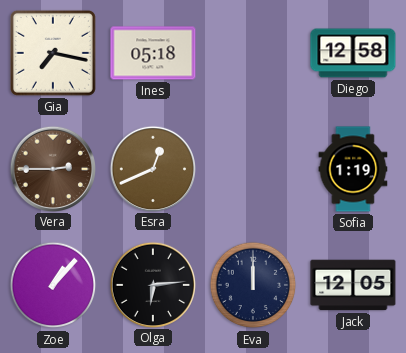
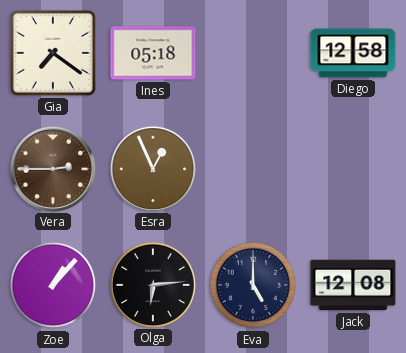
Gia: 7:17 -> 7:21
Esra: 12:41 -> 12:56
Sofia: 1:19 -> none
Eva: 12:00 -> 5:00
Jack: 12:05 -> 12:08
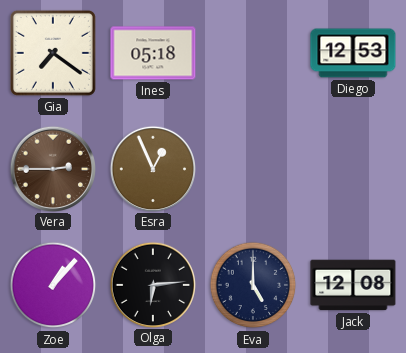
Diego: 12:58 -> 12:53
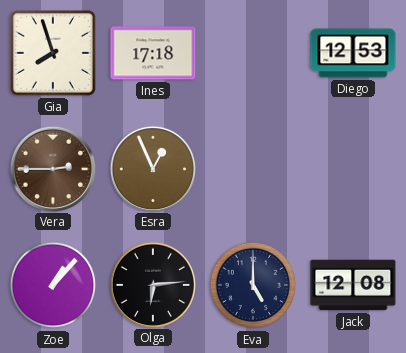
Gia: 7:21 -> 7:57
Ines: 05:18 -> 17:18
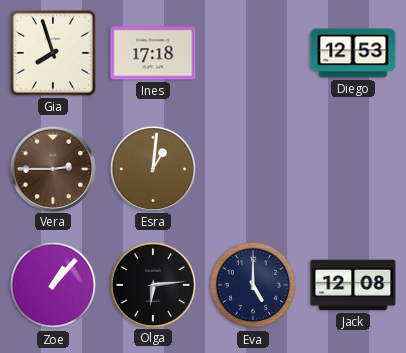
Esra: 12:56 -> 1:01
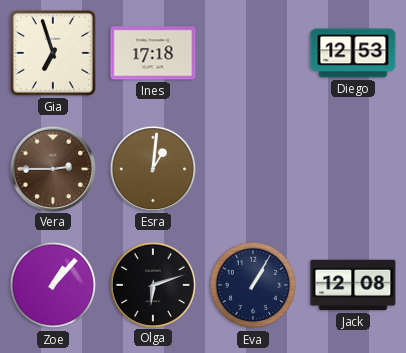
Gia: 7:57 -> 6:57
Olga: 6:14 -> 6:12
Eva: 5:00 -> 1:05
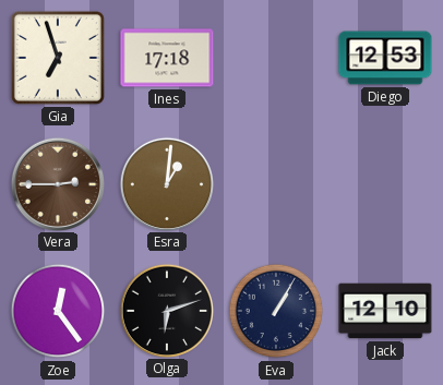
Zoe: 1:07 -> 12:24
Jack: 12:08 -> 12:10
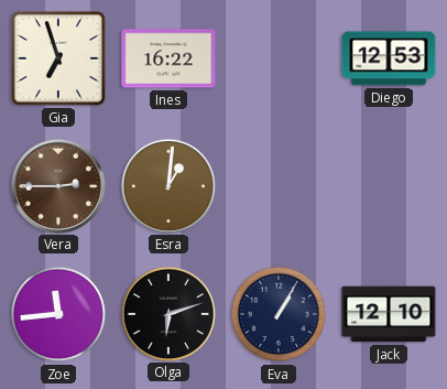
Ines: 17:18 -> 16:22
Zoe: 12:24 -> 11:44
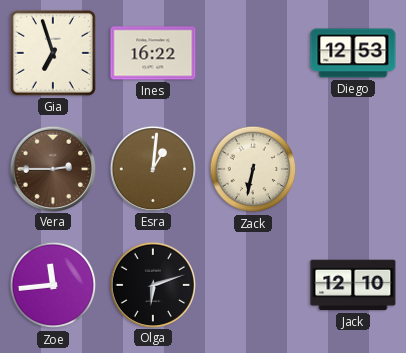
Zack: none -> 6:32
Eva: 1:05 -> none
